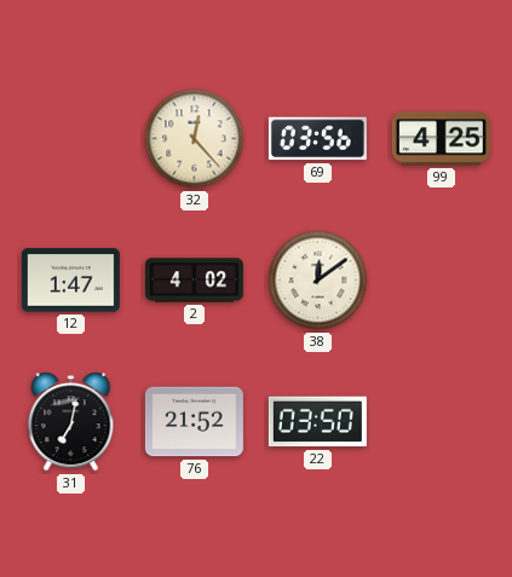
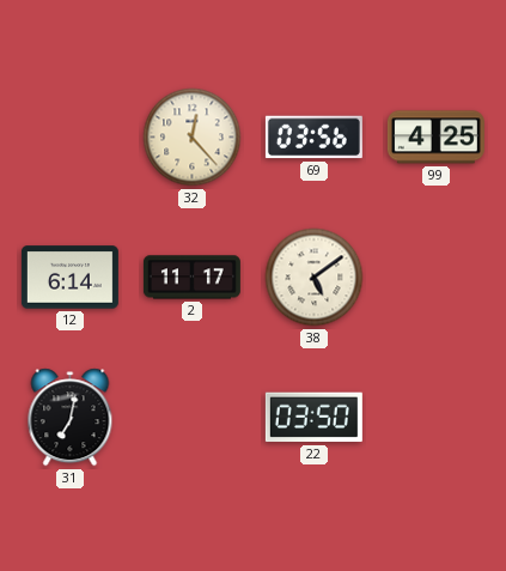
12: 1:47 -> 6:14
2: 4:02 -> 11:17
38: 12:09 -> 5:09
76: 21:52 -> none
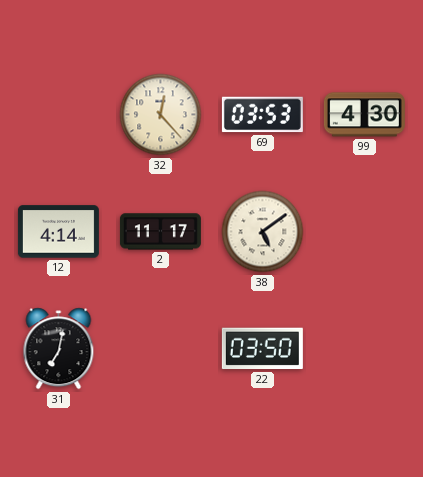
69: 03:56 -> 03:53
99: 4:25 -> 4:30
12: 6:14 -> 4:14
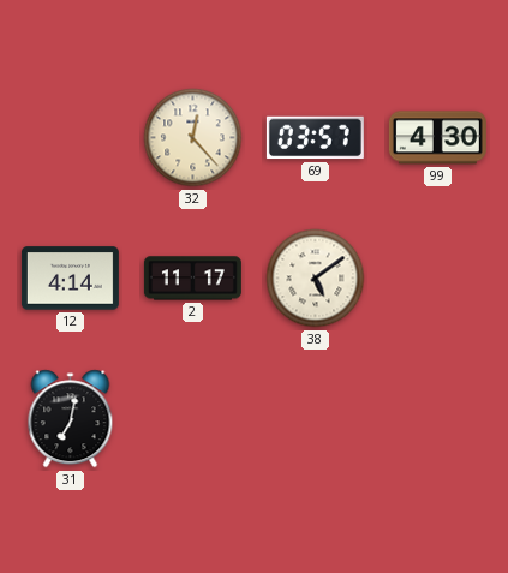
69: 03:53 -> 03:57
22: 03:50 -> none
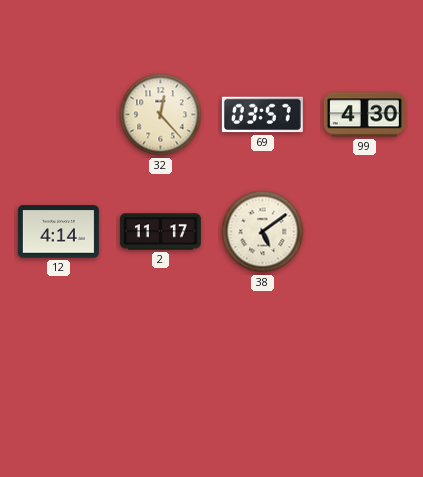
31: 7:02 -> none
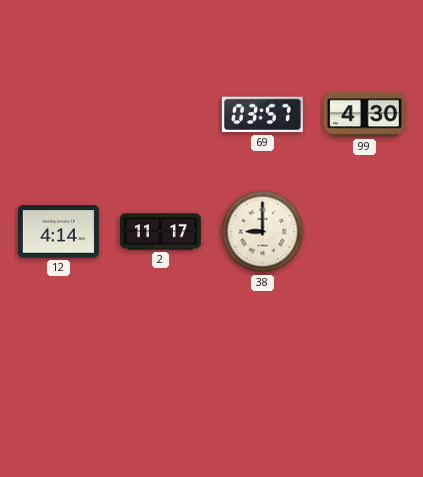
32: 12:23 -> none
38: 5:09 -> 9:00
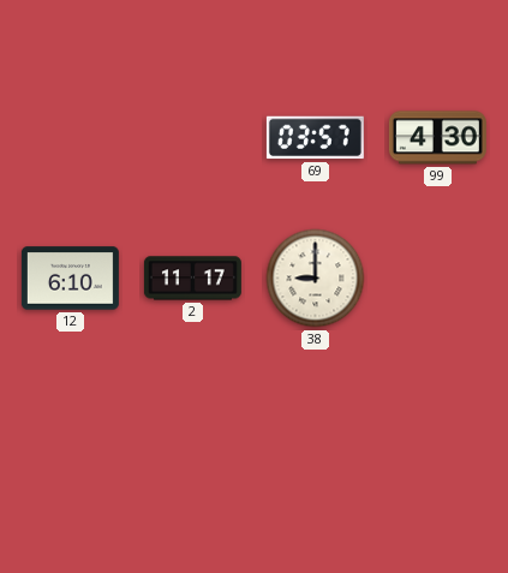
12: 4:14 -> 6:10
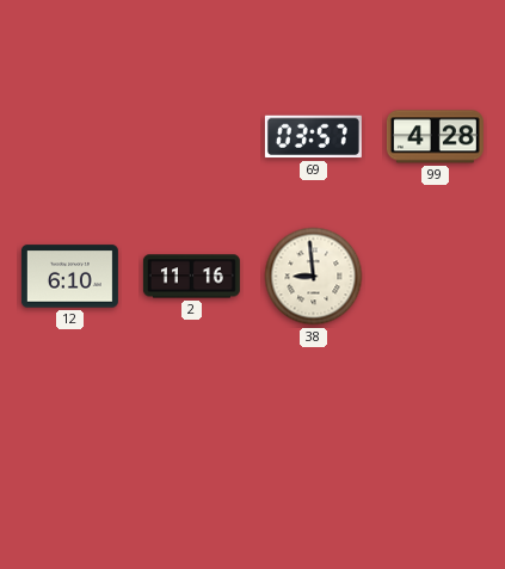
99: 4:30 -> 4:28
2: 11:17 -> 11:16
38: 9:00 -> 8:59
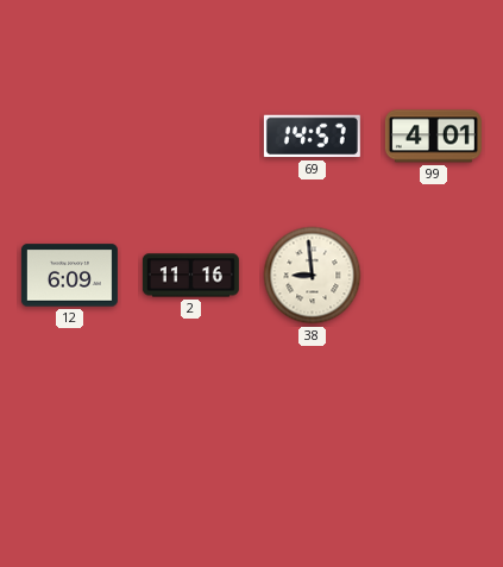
69: 03:57 -> 14:57
99: 4:28 -> 4:01
12: 6:10 -> 6:09
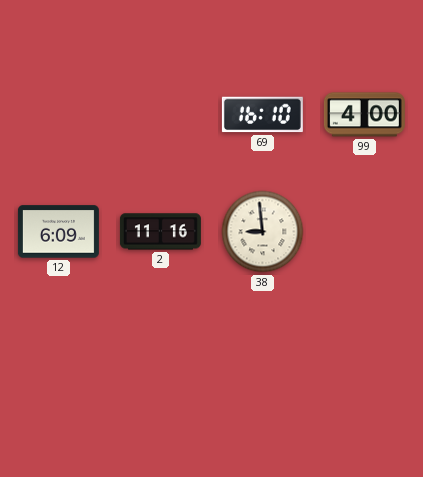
69: 14:57 -> 16:10
99: 4:01 -> 4:00
